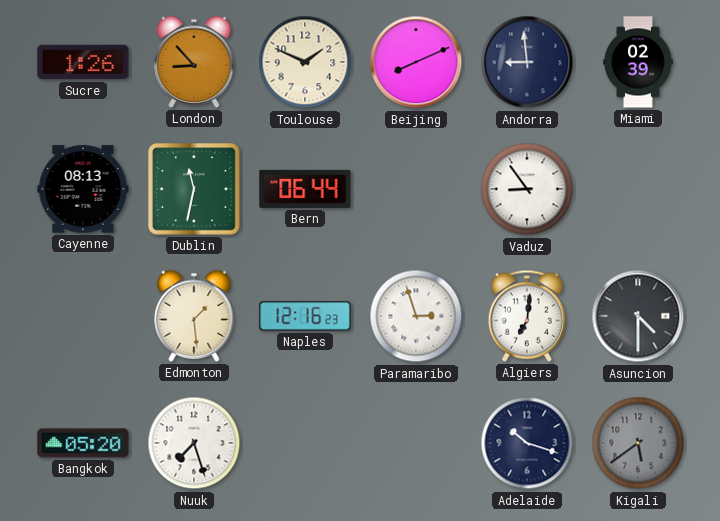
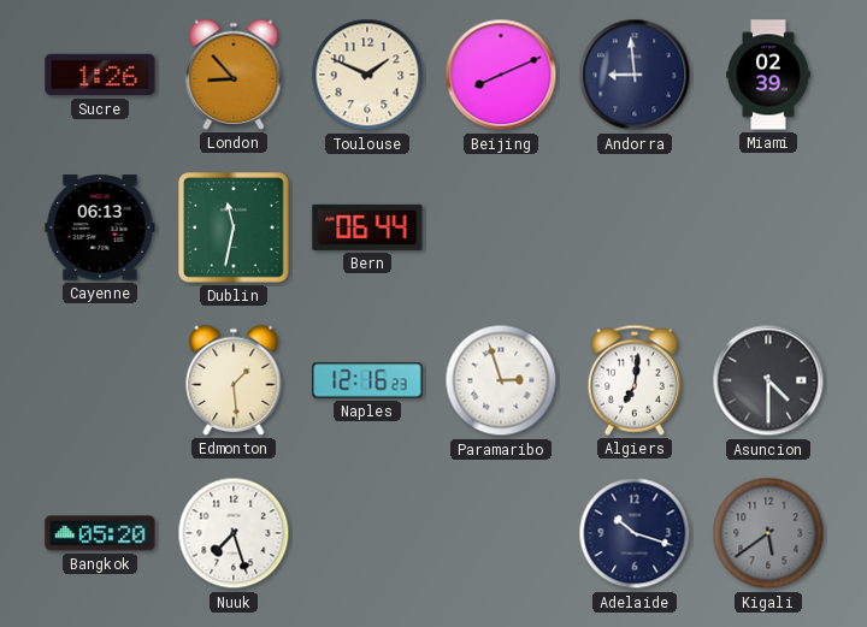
Cayenne: 08:13 -> 06:13
Vaduz: 8:54 -> none
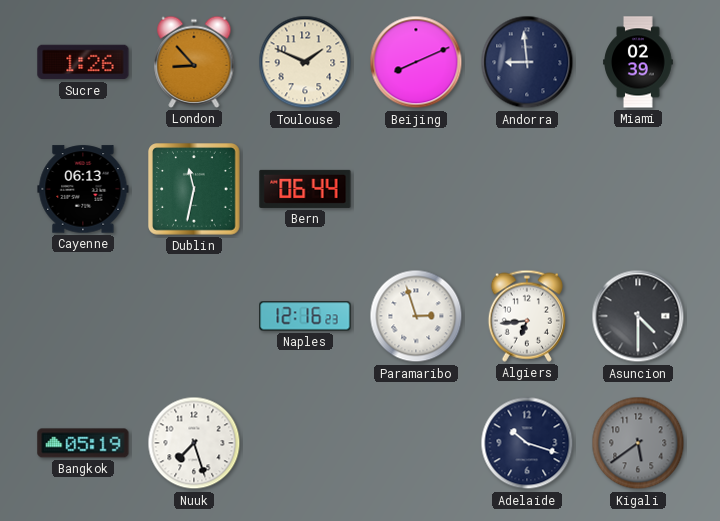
Edmonton: 1:29 -> none
Algiers: 7:01 -> 6:44
Bangkok: 05:20 -> 05:19
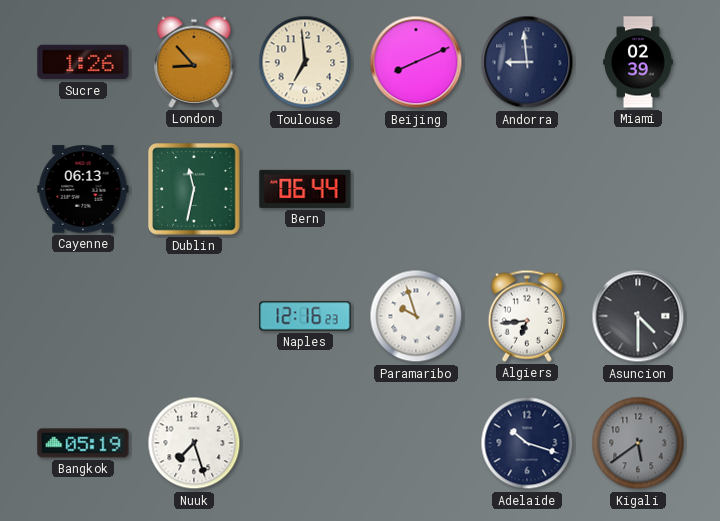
Toulouse: 1:49 -> 6:59
Paramaribo: 2:57 -> 9:57
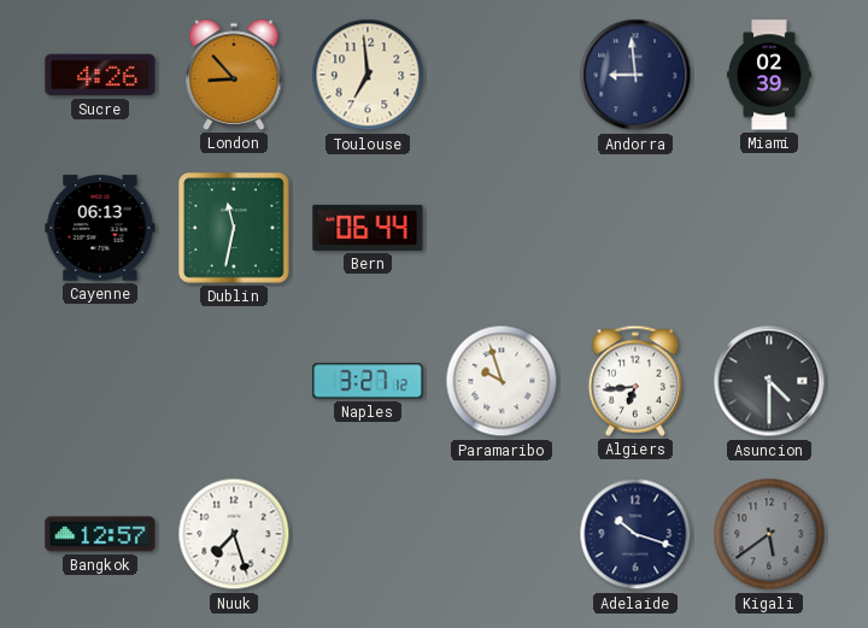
Sucre: 1:26 -> 4:26
Beijing: 8:11 -> none
Naples: 12:16 -> 3:27
Bangkok: 05:19 -> 12:57
